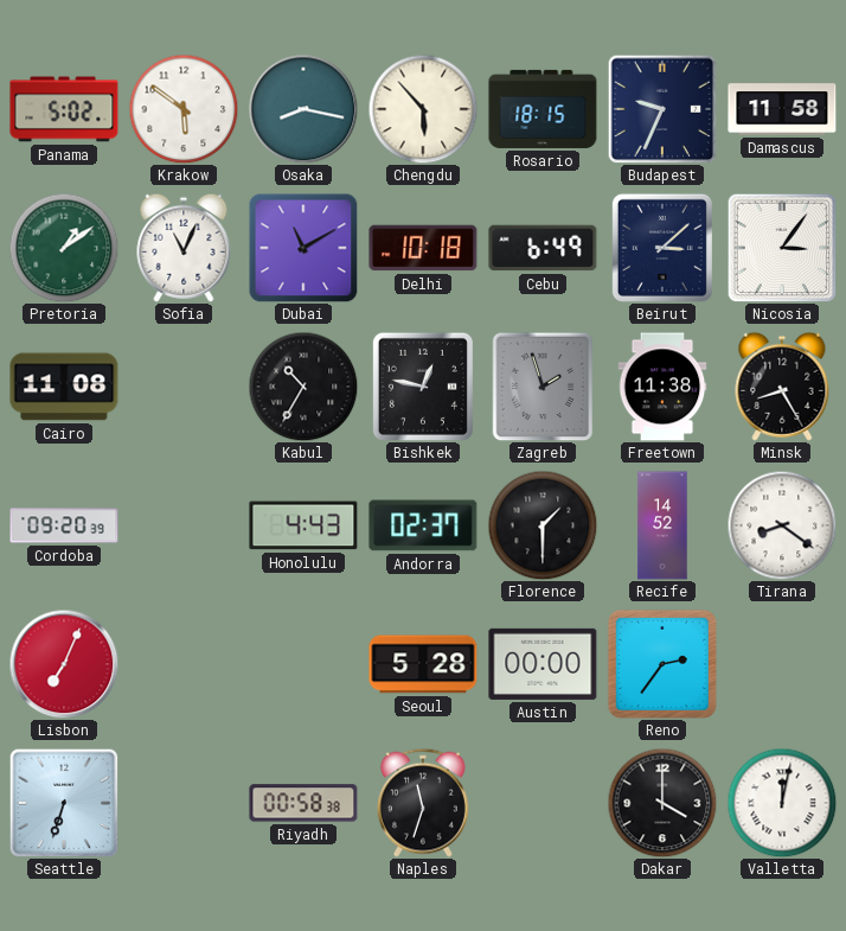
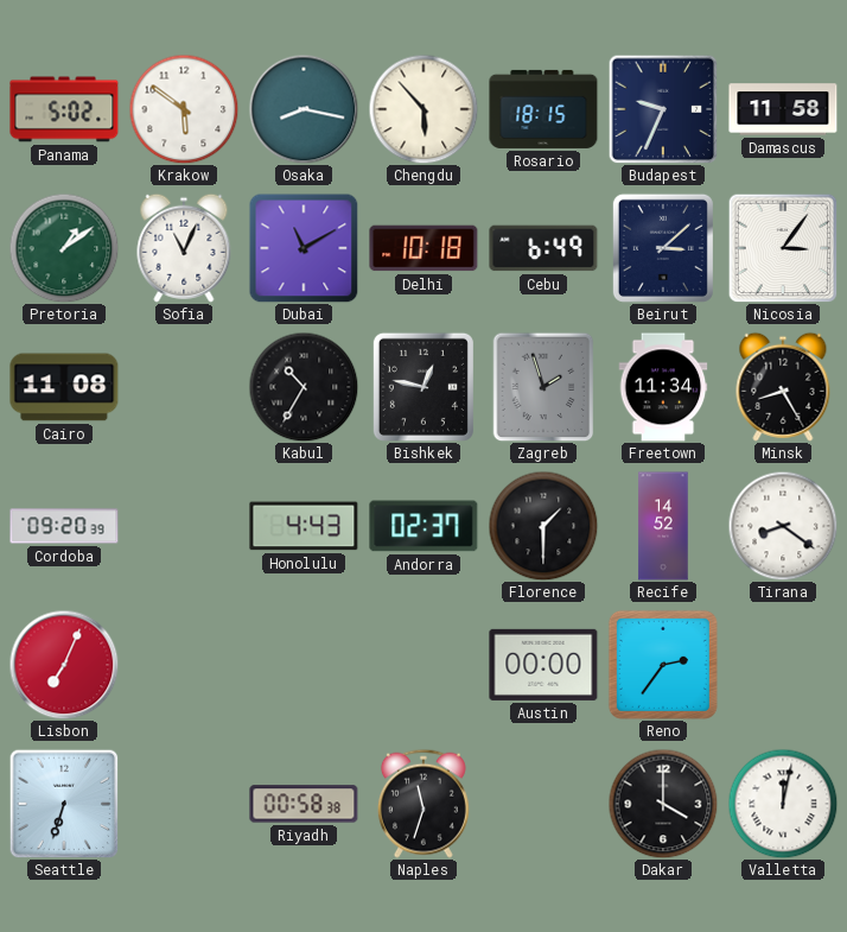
Freetown: 11:38 -> 11:34
Seoul: 5:28 -> none
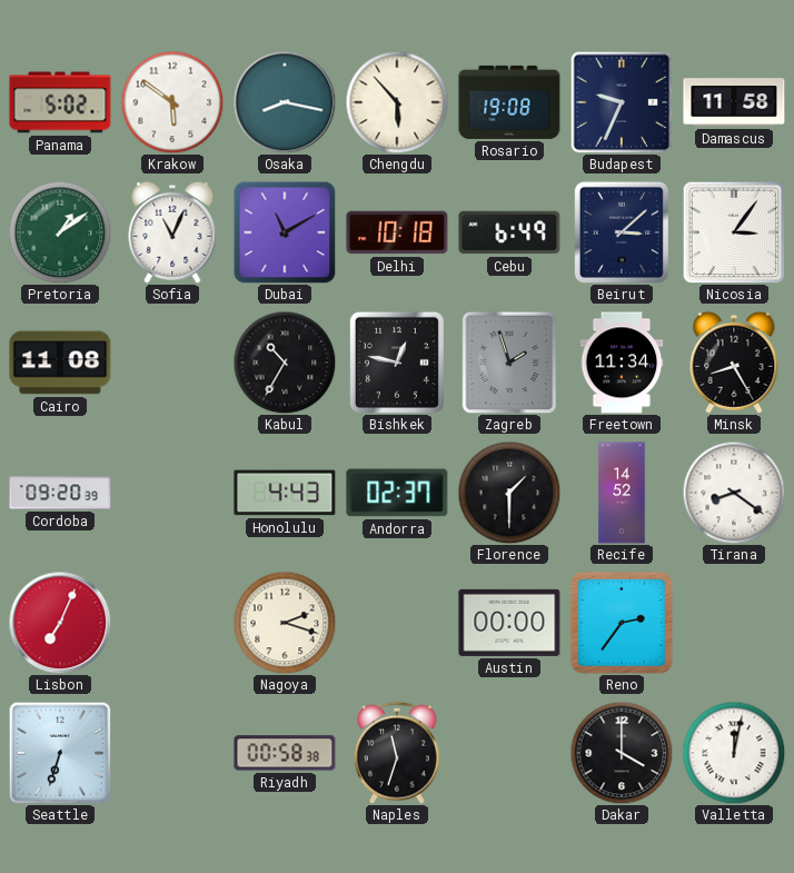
Rosario: 18:15 -> 19:08
Nagoya: none -> 2:18
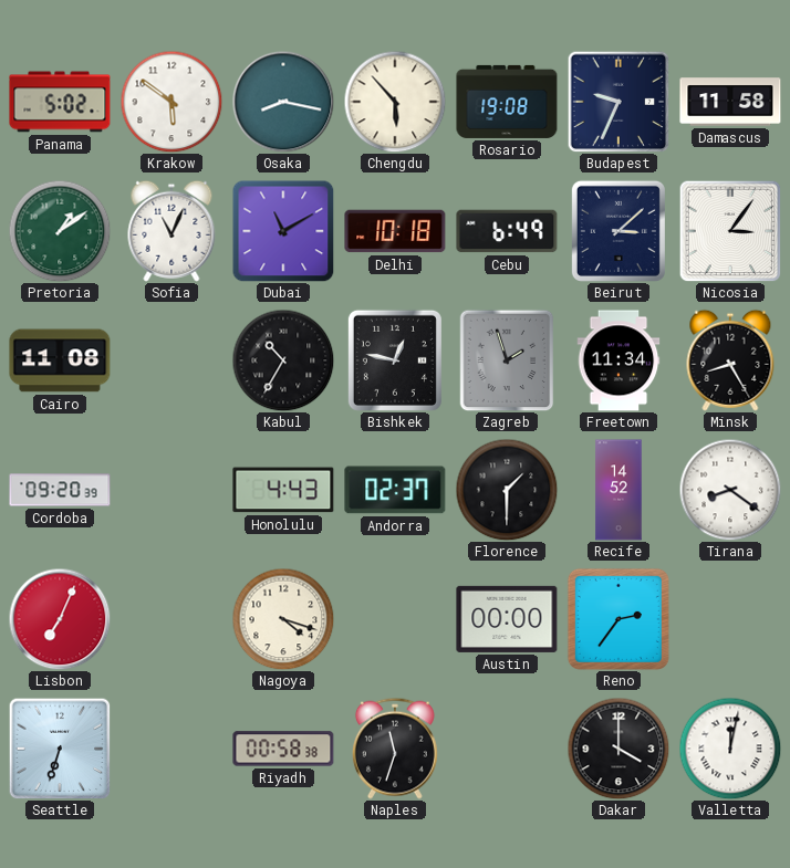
Nagoya: 2:18 -> 4:18
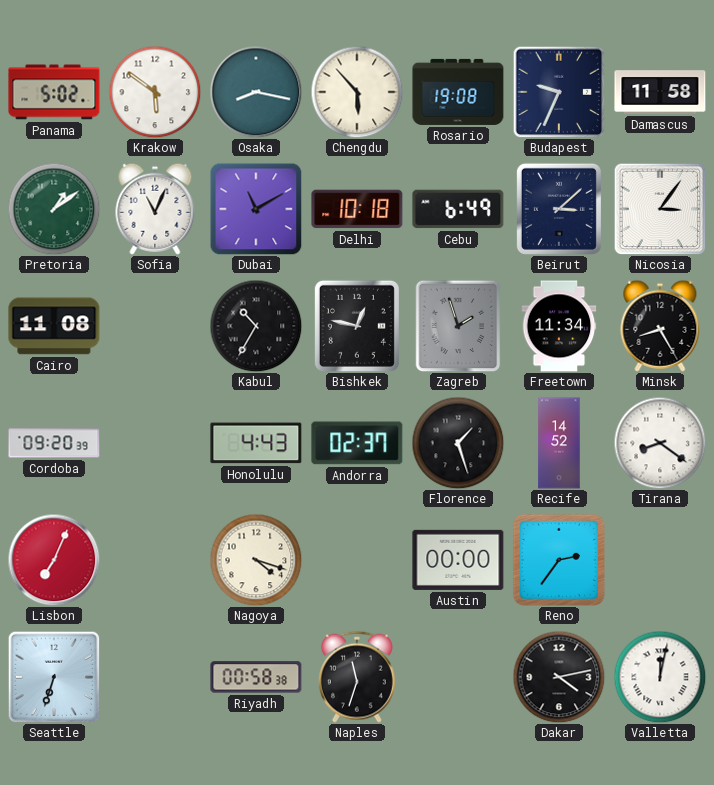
Florence: 1:30 -> 1:27
Dakar: 4:00 -> 4:13
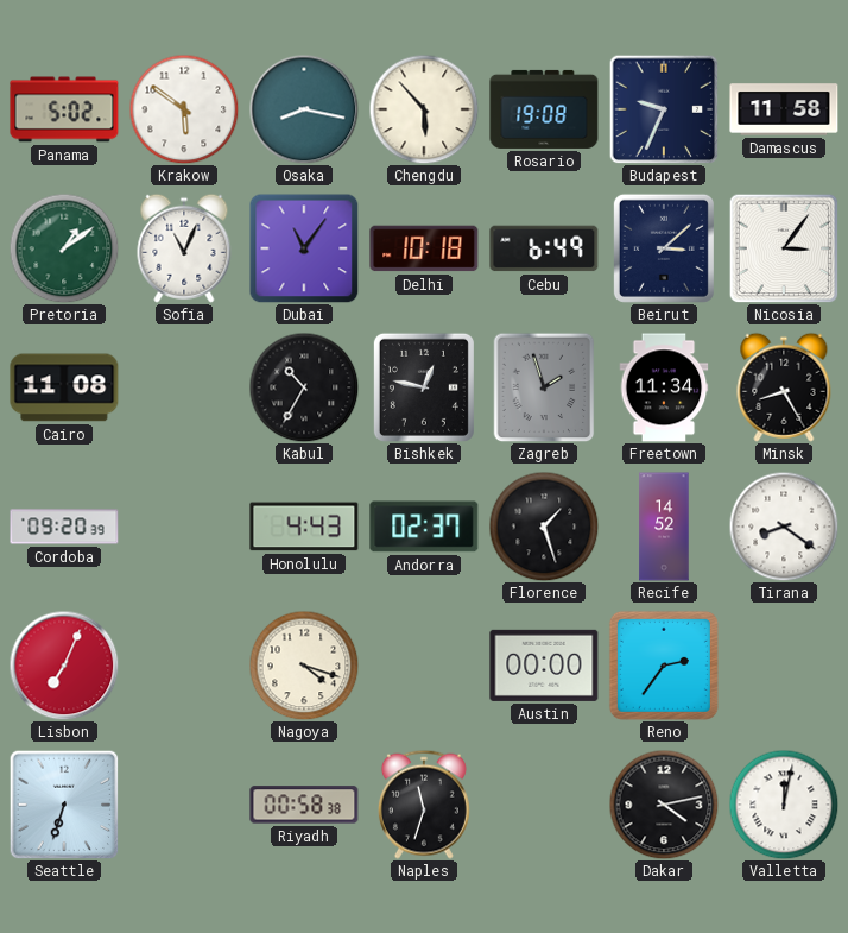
Dubai: 11:10 -> 11:06
